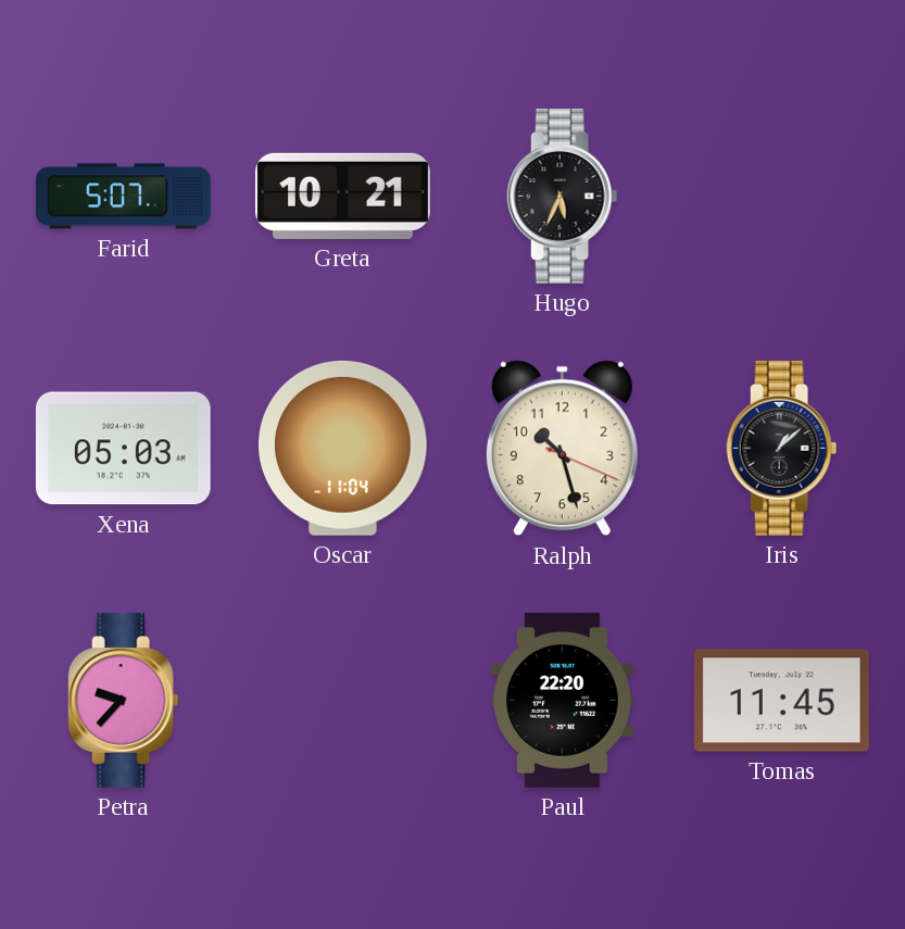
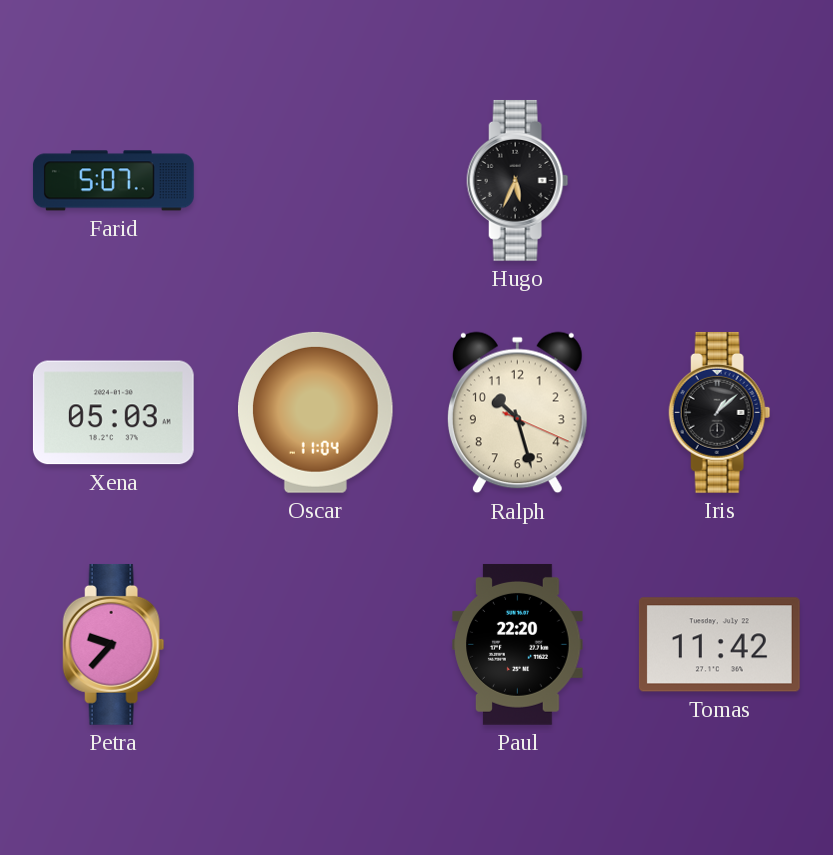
Greta: 10:21 -> none
Tomas: 11:45 -> 11:42
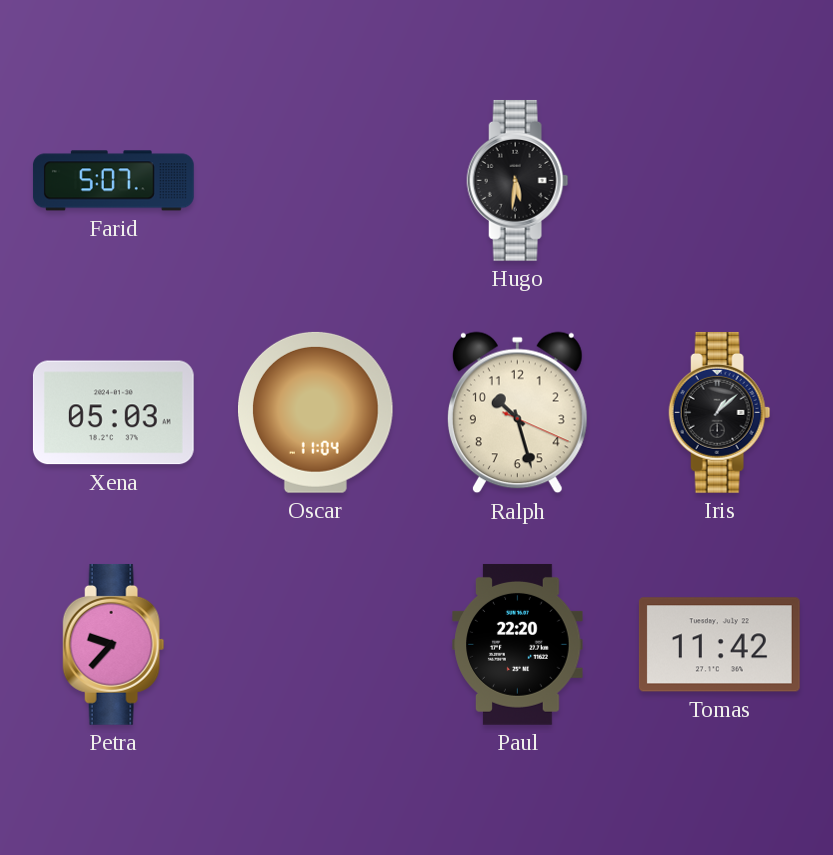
Hugo: 5:34 -> 5:31
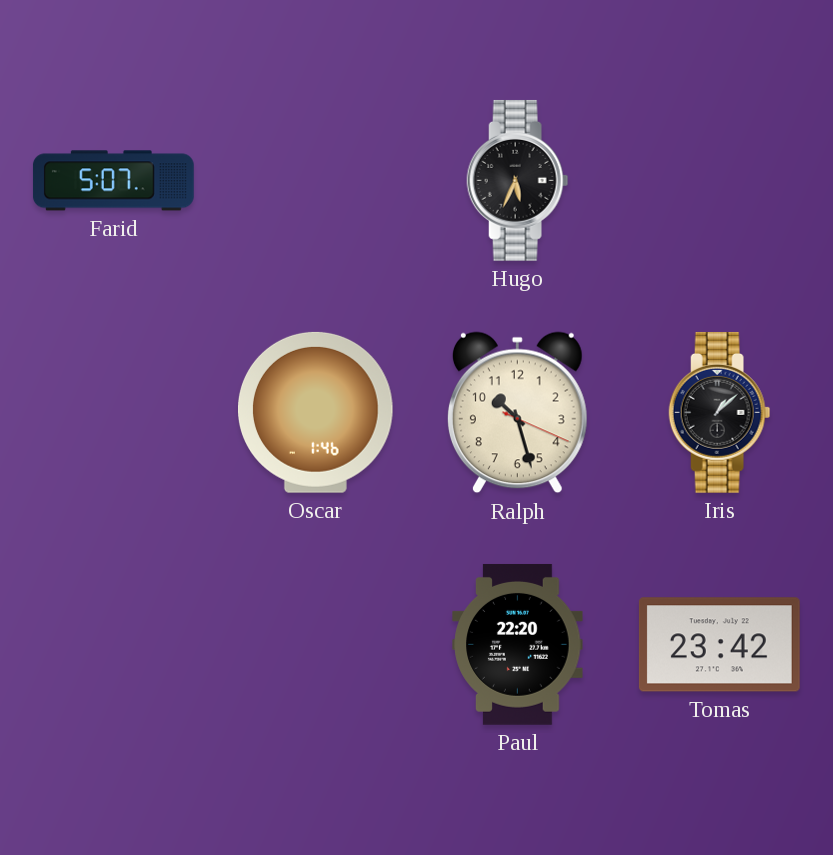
Hugo: 5:31 -> 5:34
Xena: 05:03 -> none
Oscar: 11:04 -> 1:46
Petra: 9:37 -> none
Tomas: 11:42 -> 23:42
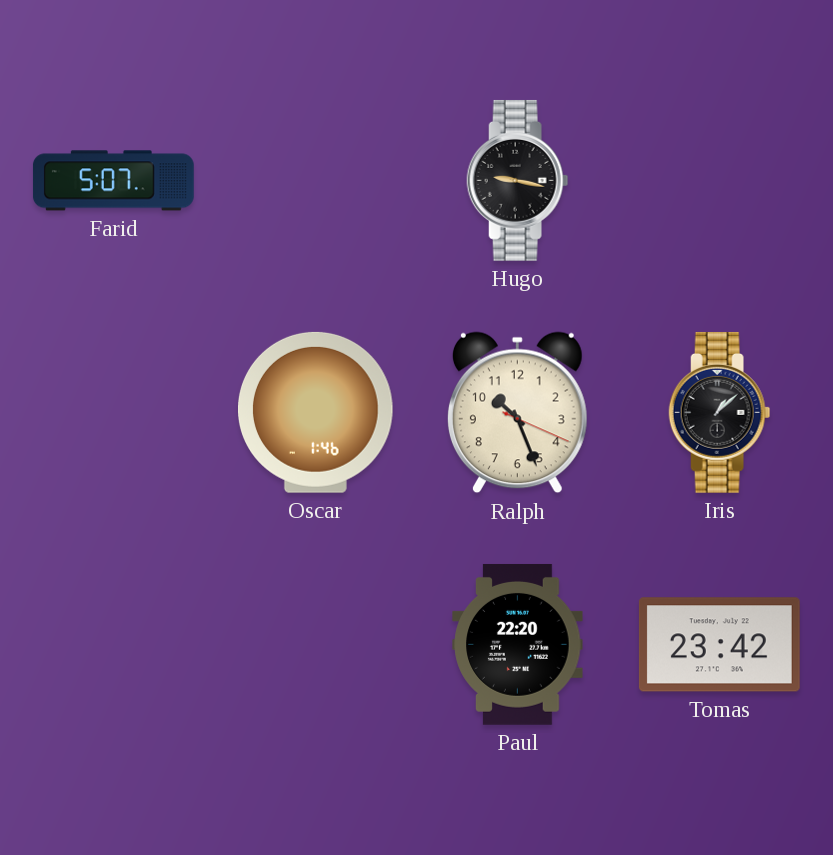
Hugo: 5:34 -> 9:17
Ralph: 10:27 -> 10:26
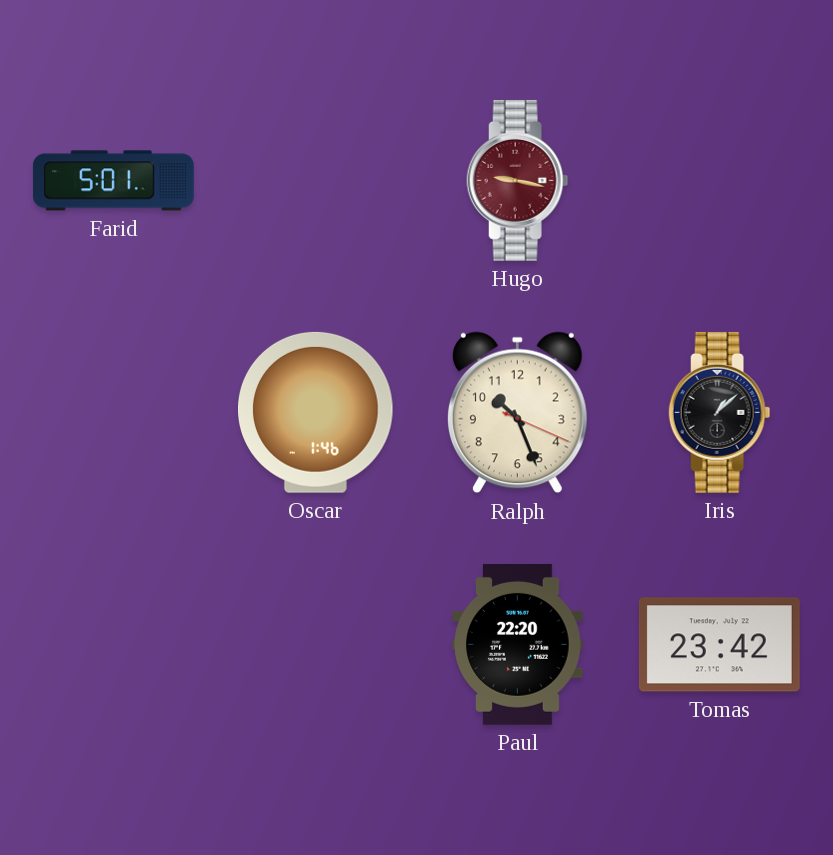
Farid: 5:07 -> 5:01
Hugo dial: black -> burgundy
